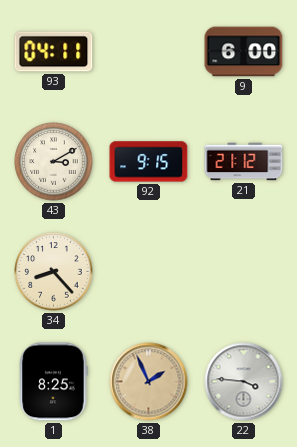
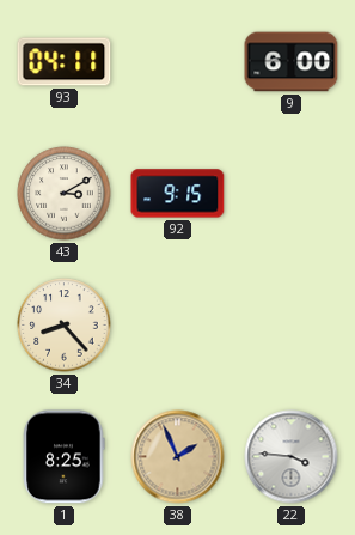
21: 21:12 -> none
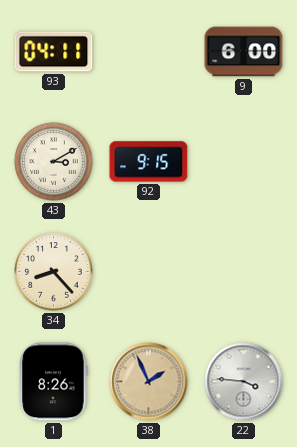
1: 8:25 -> 8:26
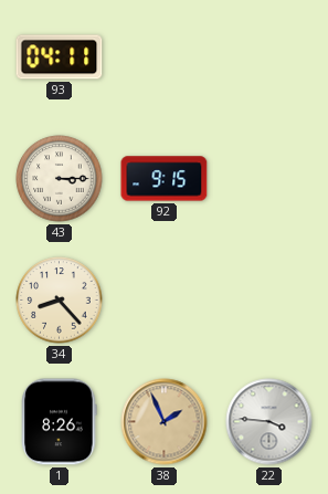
9: 6:00 -> none
43: 3:10 -> 3:15
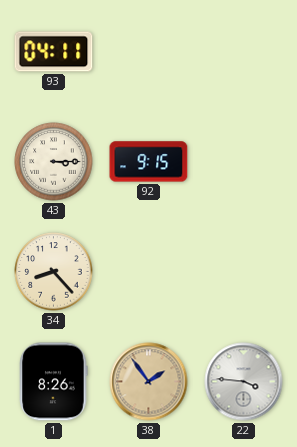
38: 1:56 -> 1:54
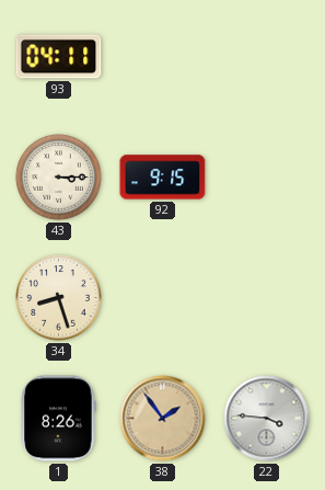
34: 8:23 -> 8:27
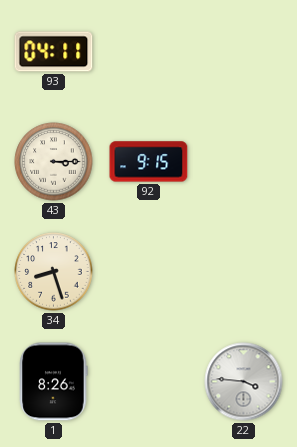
38: 1:54 -> none
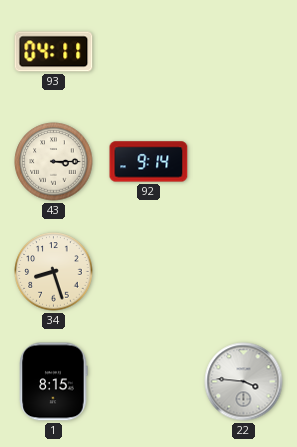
92: 9:15 -> 9:14
1: 8:26 -> 8:15
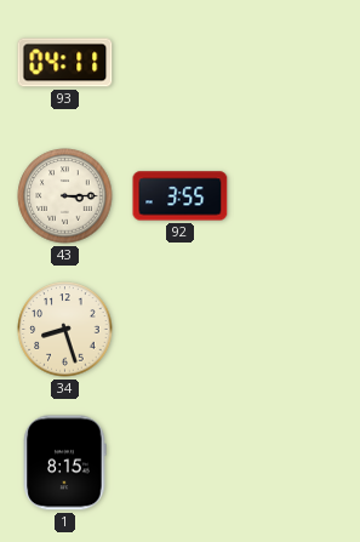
92: 9:14 -> 3:55
22: 3:46 -> none
